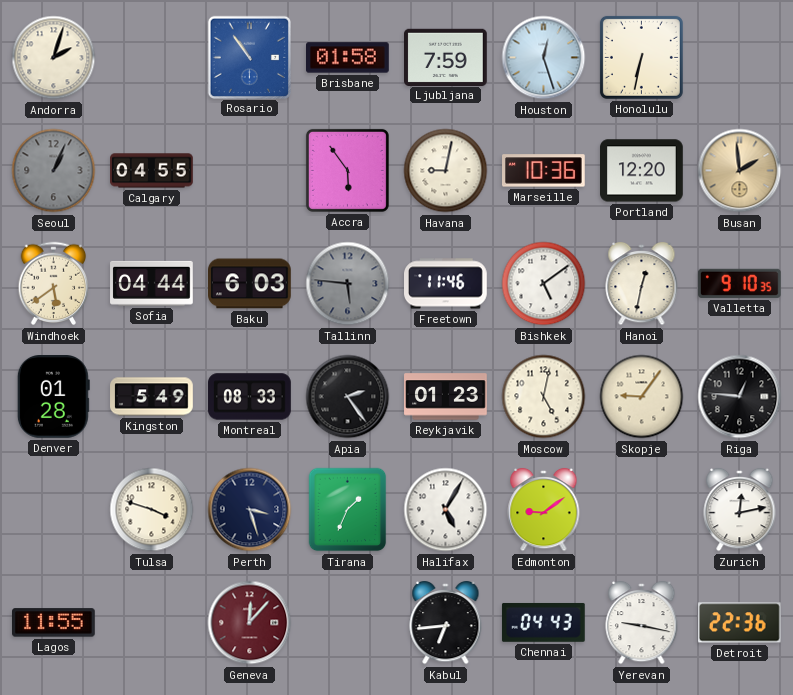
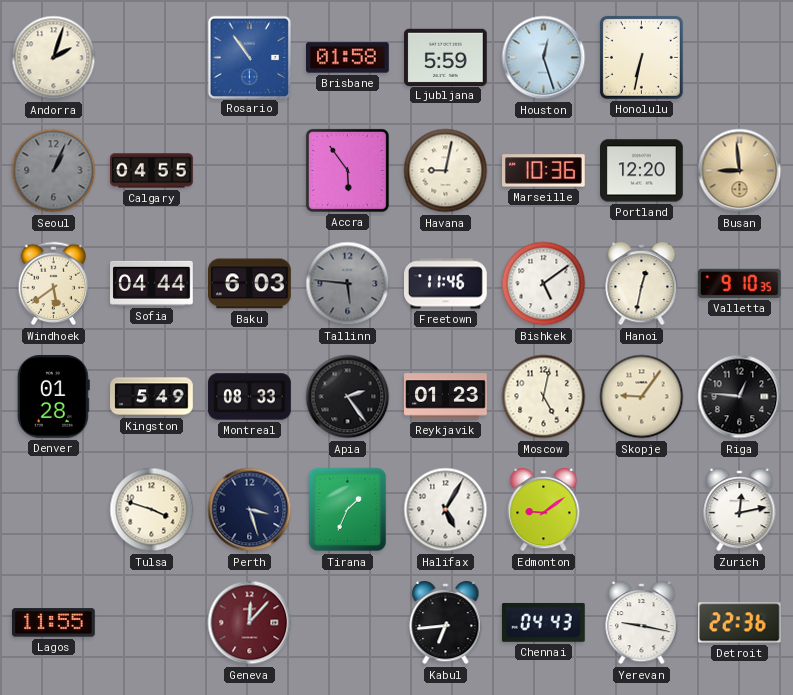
Ljubljana: 7:59 -> 5:59
Busan: 1:59 -> 8:59
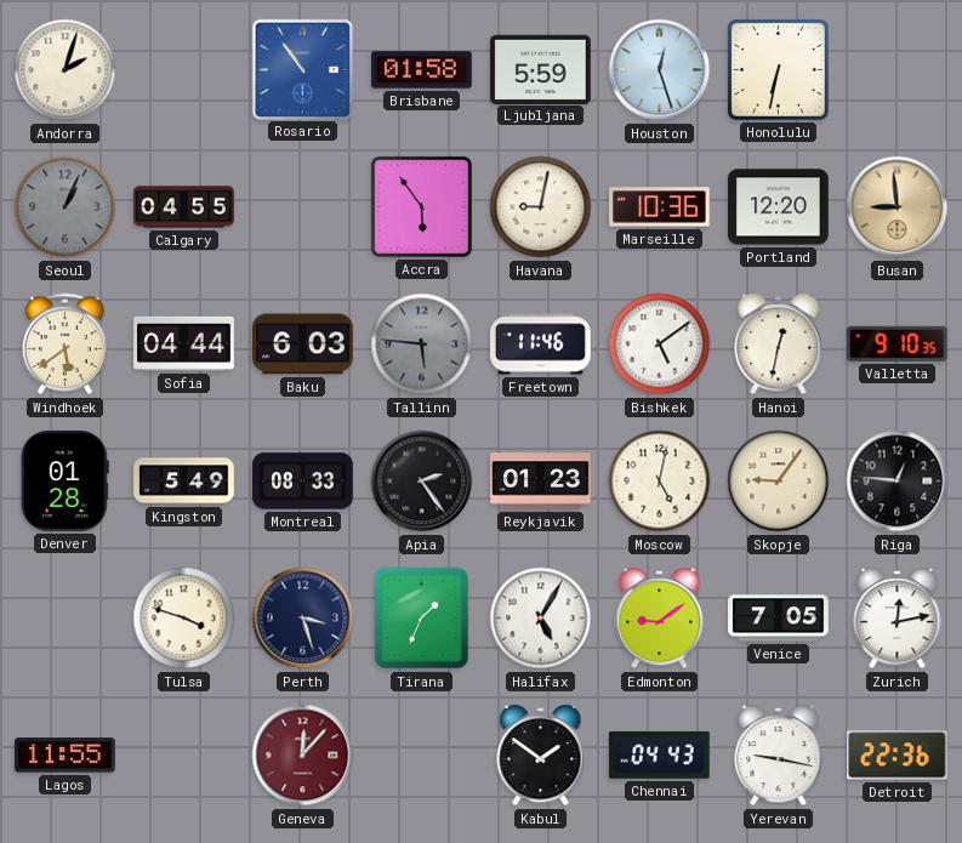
Venice: none -> 7:05
Kabul: 6:44 -> 1:51
